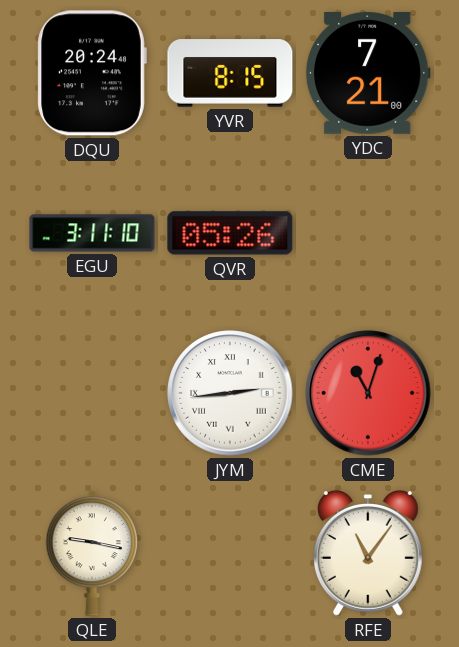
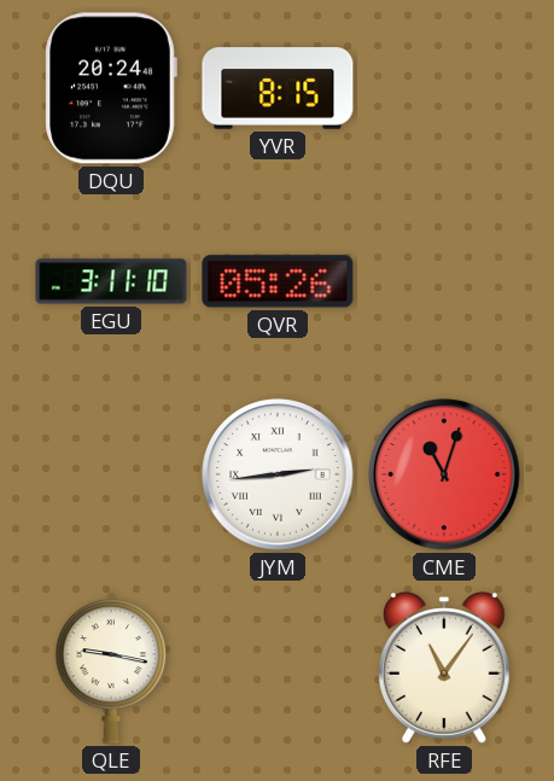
YDC: 7:21 -> none
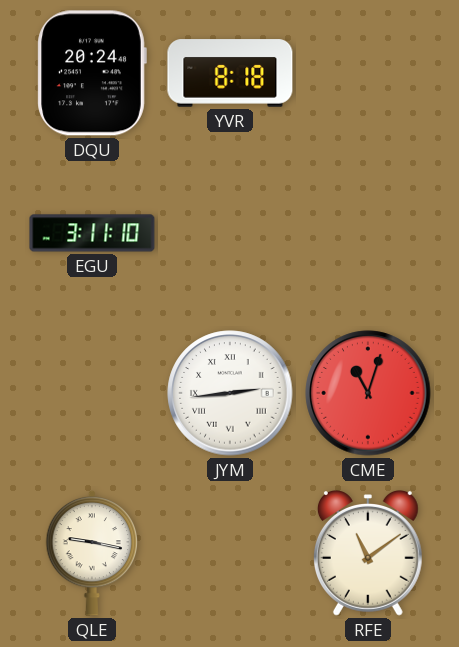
YVR: 8:15 -> 8:18
QVR: 05:26 -> none
RFE: 11:06 -> 11:09
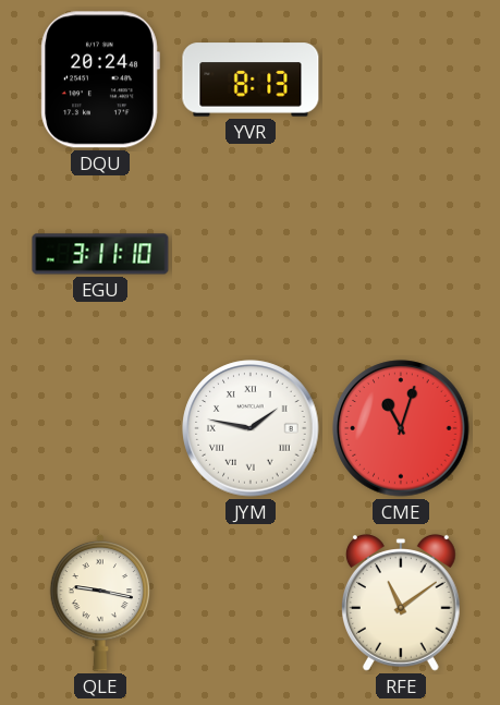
YVR: 8:18 -> 8:13
JYM: 2:44 -> 1:47
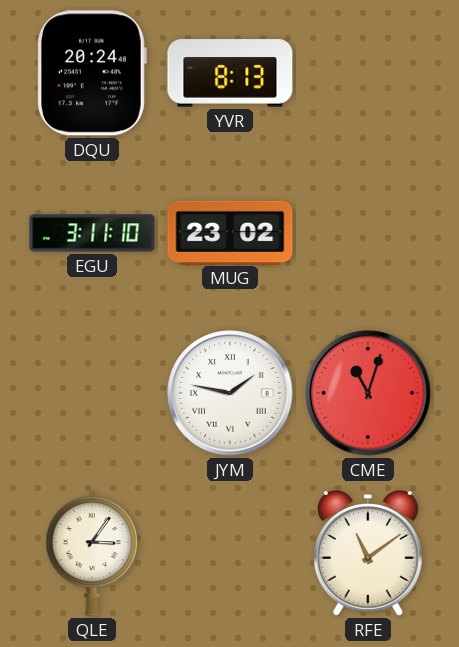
MUG: none -> 23:02
QLE: 9:17 -> 3:06
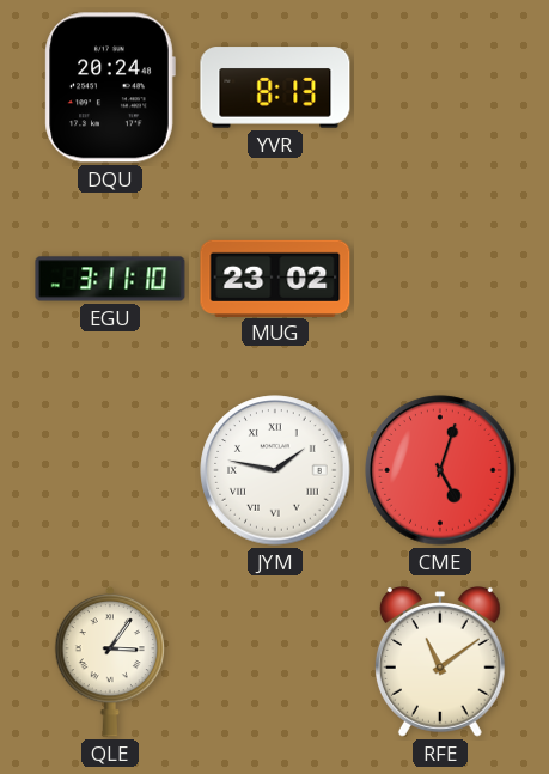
CME: 11:03 -> 5:03
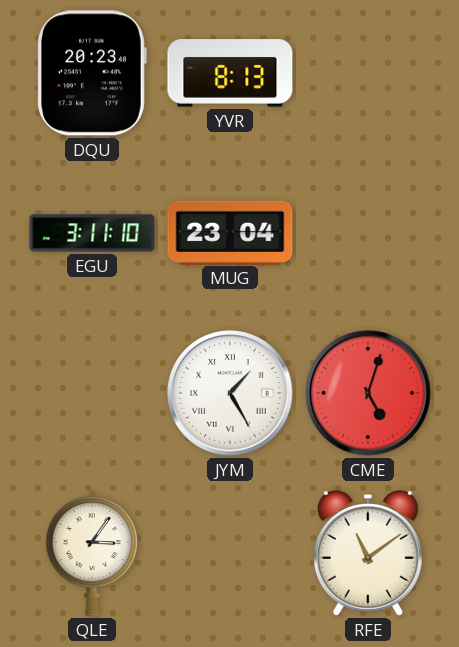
DQU: 20:24 -> 20:23
MUG: 23:02 -> 23:04
JYM: 1:47 -> 1:25
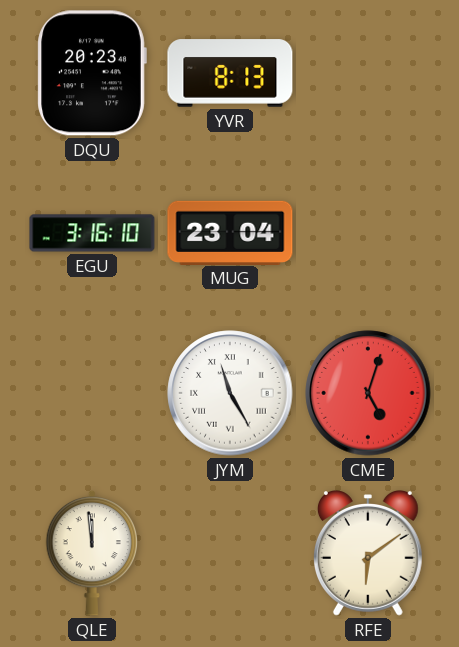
EGU: 3:11 -> 3:16
JYM: 1:25 -> 11:25
QLE: 3:06 -> 11:59
RFE: 11:09 -> 6:09
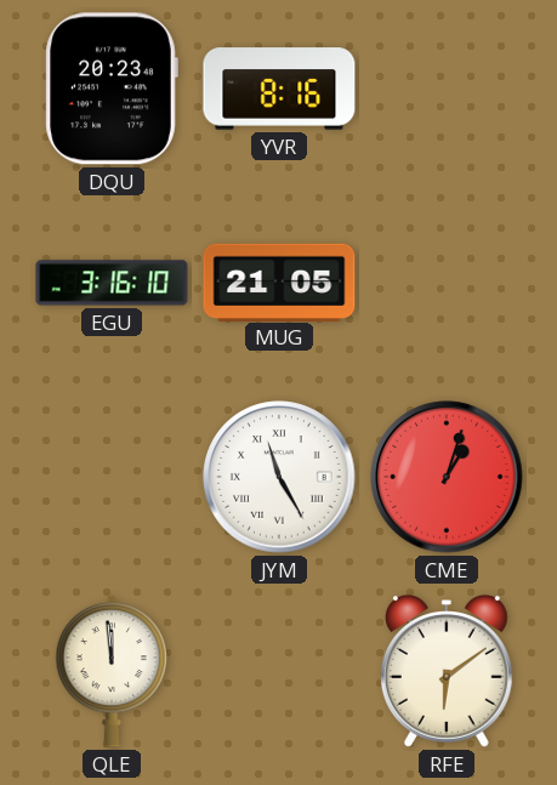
YVR: 8:13 -> 8:16
MUG: 23:04 -> 21:05
CME: 5:03 -> 1:03
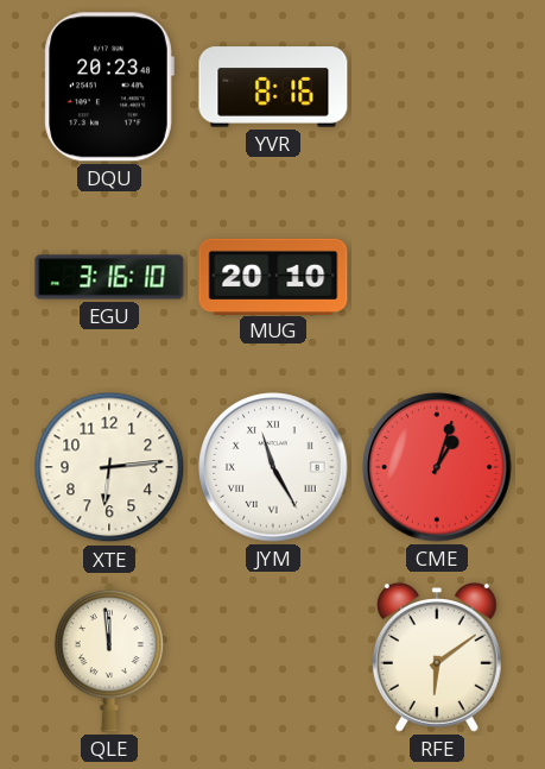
MUG: 21:05 -> 20:10
XTE: none -> 6:14
